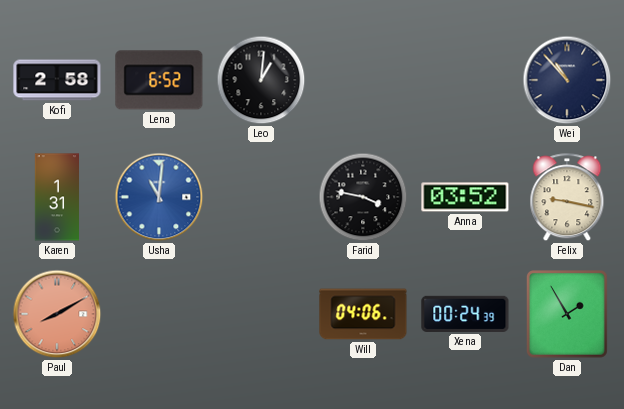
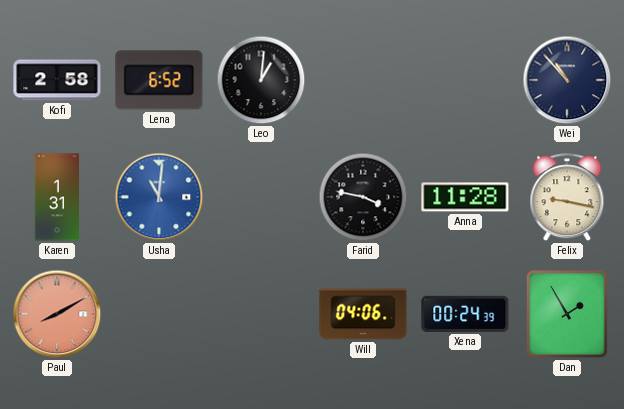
Anna: 03:52 -> 11:28
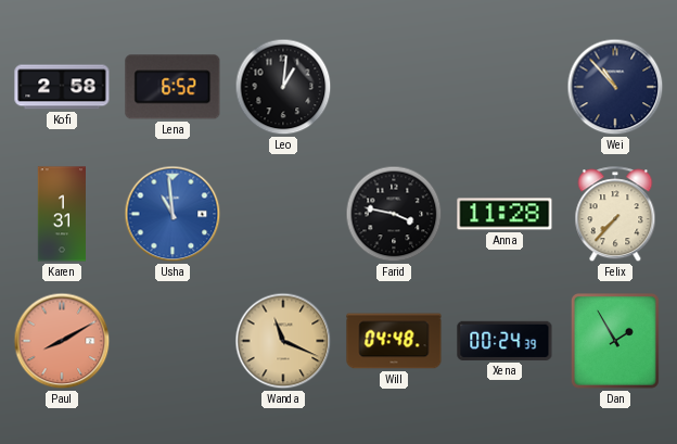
Usha: 11:01 -> 10:59
Felix: 9:17 -> 7:37
Wanda: none -> 11:19
Will: 04:06 -> 04:48
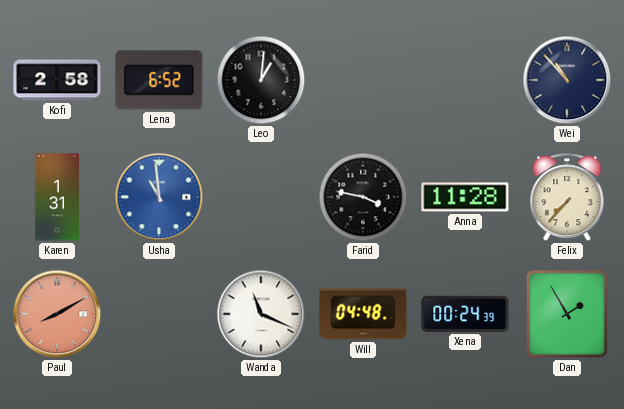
Wanda dial: champagne -> white
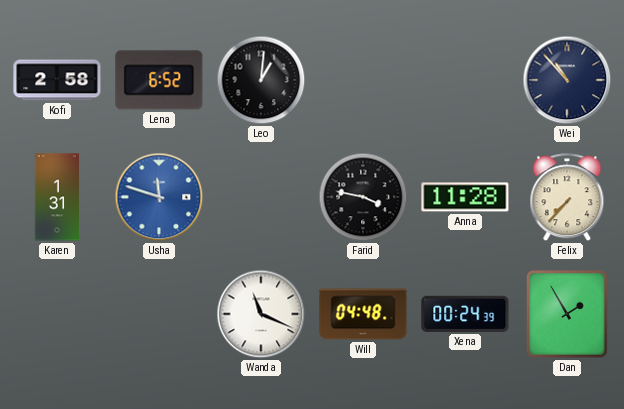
Usha: 10:59 -> 11:48
Paul: 8:10 -> none
